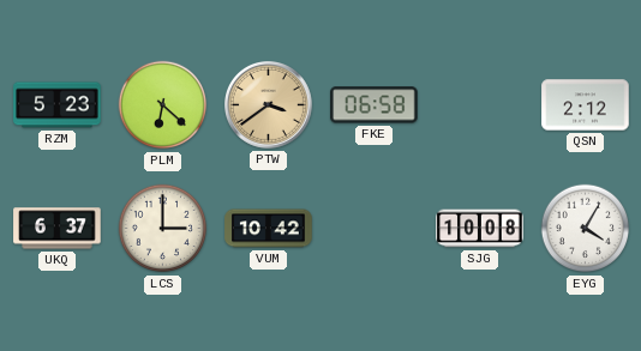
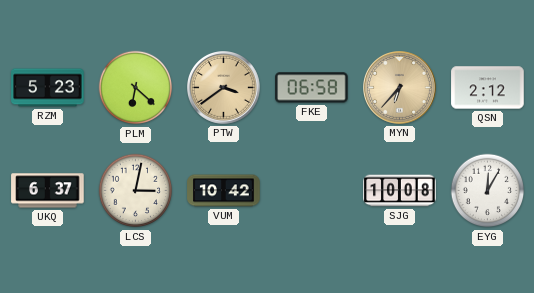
MYN: none -> 6:37
LCS: 3:00 -> 3:02
EYG: 4:05 -> 12:05
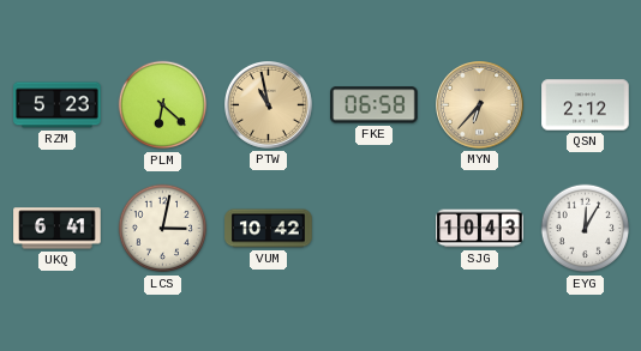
PTW: 3:39 -> 10:58
UKQ: 6:37 -> 6:41
SJG: 10:08 -> 10:43
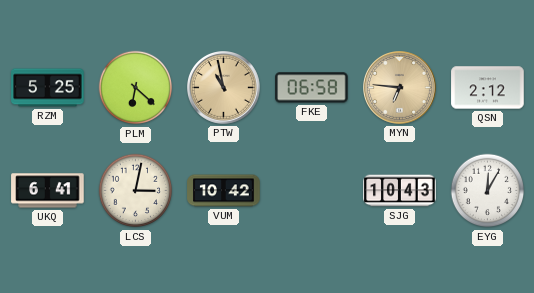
RZM: 5:23 -> 5:25
MYN: 6:37 -> 6:46
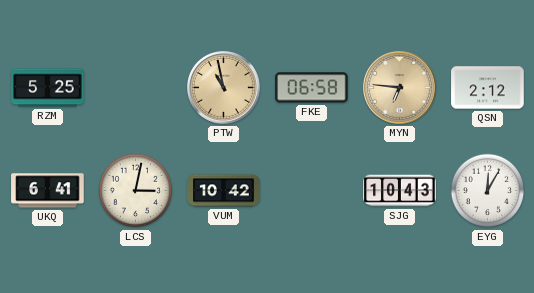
PLM: 6:22 -> none
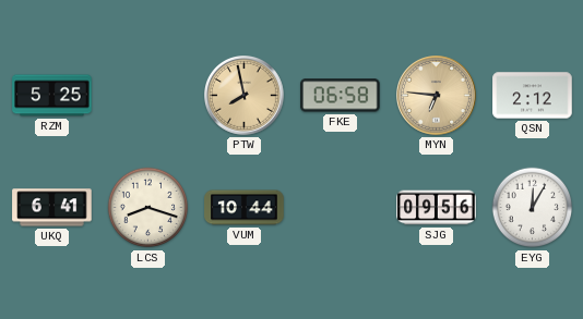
PTW: 10:58 -> 7:58
LCS: 3:02 -> 8:18
VUM: 10:42 -> 10:44
SJG: 10:43 -> 09:56
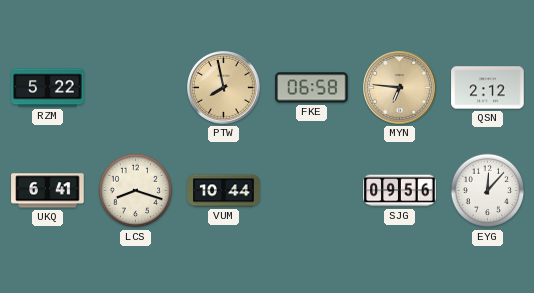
RZM: 5:25 -> 5:22
EYG: 12:05 -> 12:07
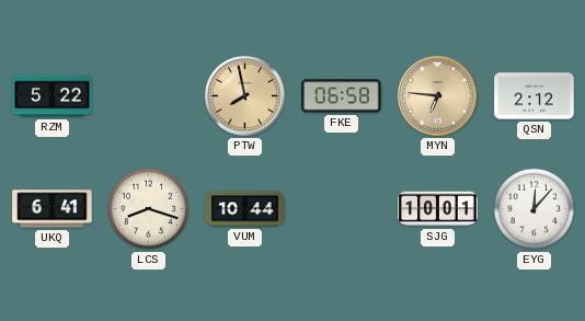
SJG: 09:56 -> 10:01
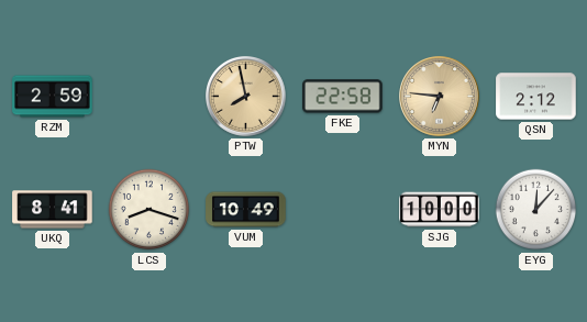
RZM: 5:22 -> 2:59
FKE: 06:58 -> 22:58
UKQ: 6:41 -> 8:41
VUM: 10:44 -> 10:49
SJG: 10:01 -> 10:00
